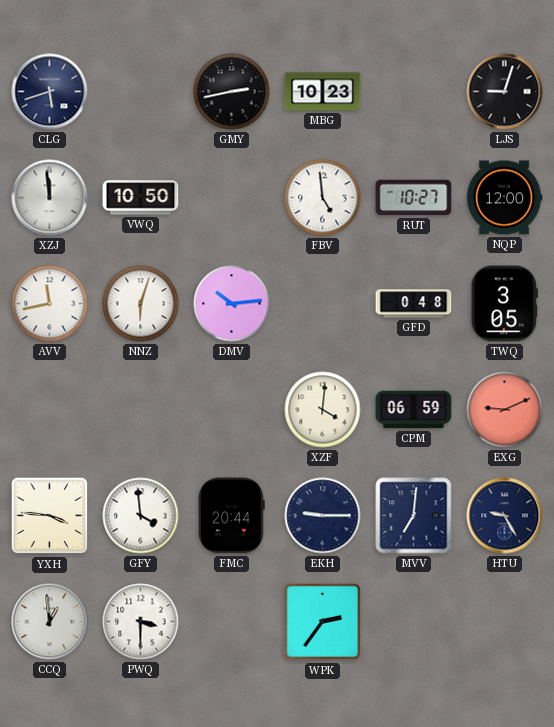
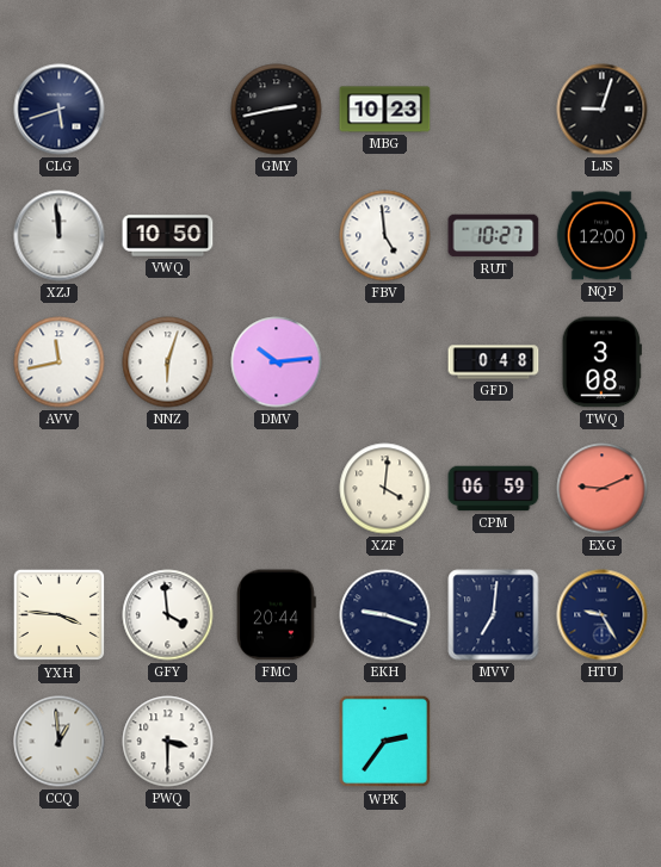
TWQ: 3:05 -> 3:08
EKH: 9:15 -> 9:18
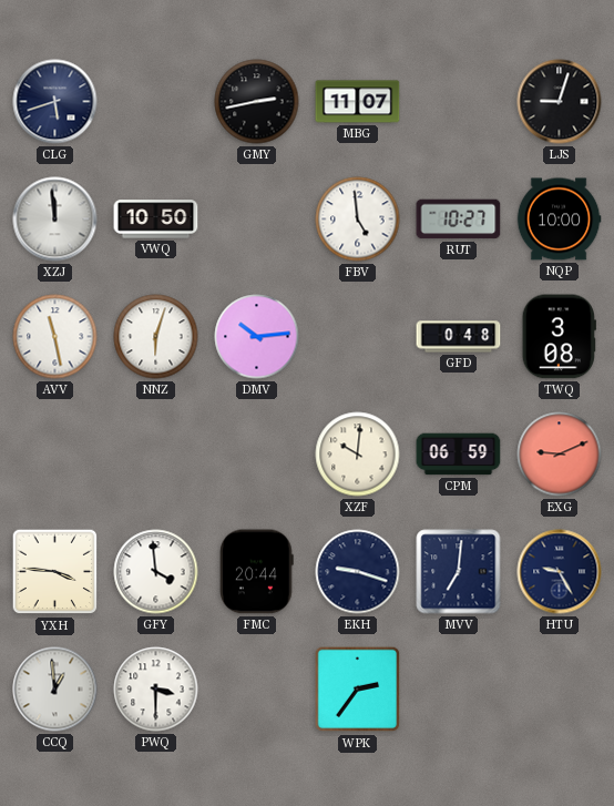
MBG: 10:23 -> 11:07
NQP: 12:00 -> 10:00
AVV: 11:43 -> 11:28
XZF: 4:01 -> 10:01
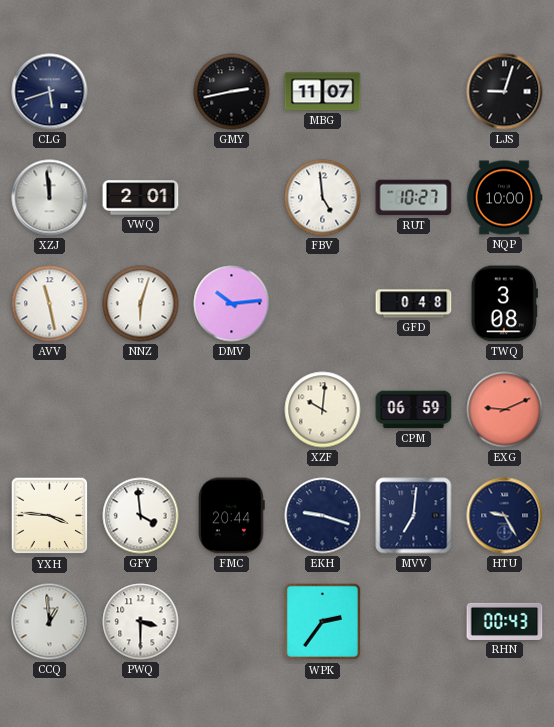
VWQ: 10:50 -> 2:01
RHN: none -> 00:43
